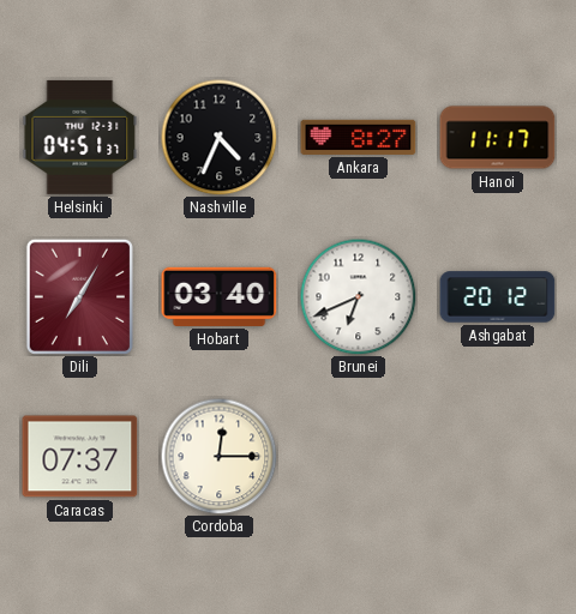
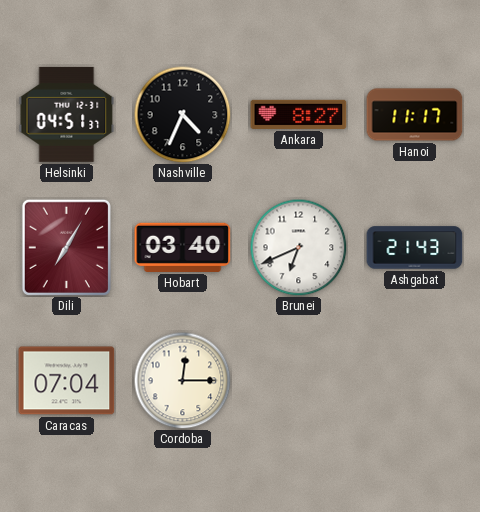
Ashgabat: 20:12 -> 21:43
Caracas: 07:37 -> 07:04
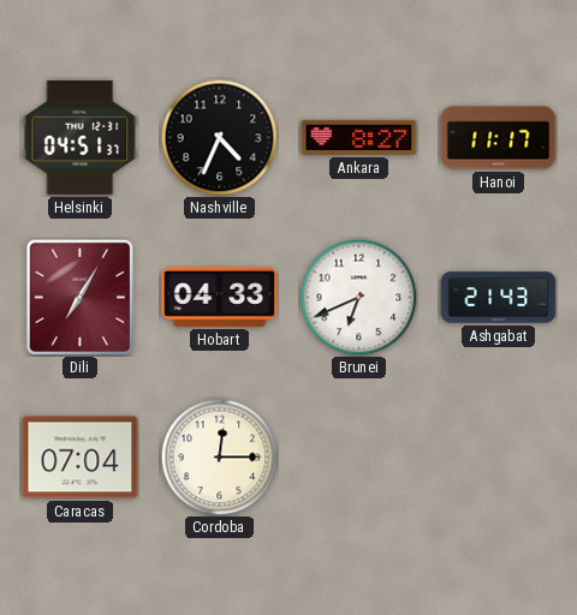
Hobart: 03:40 -> 04:33
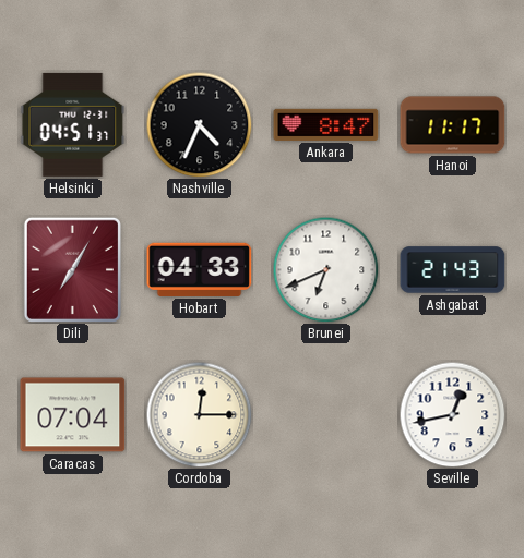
Ankara: 8:27 -> 8:47
Seville: none -> 12:43
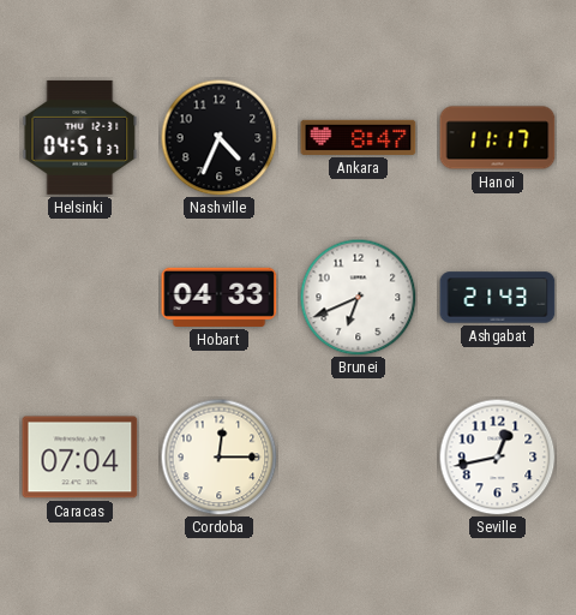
Dili: 7:05 -> none
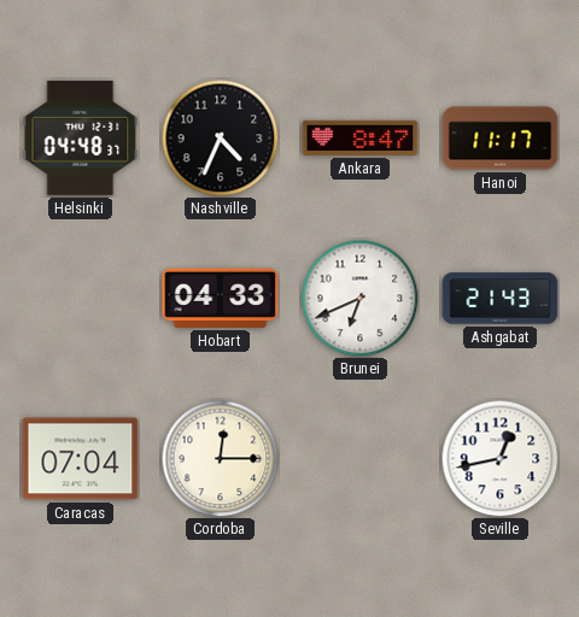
Helsinki: 04:51 -> 04:48
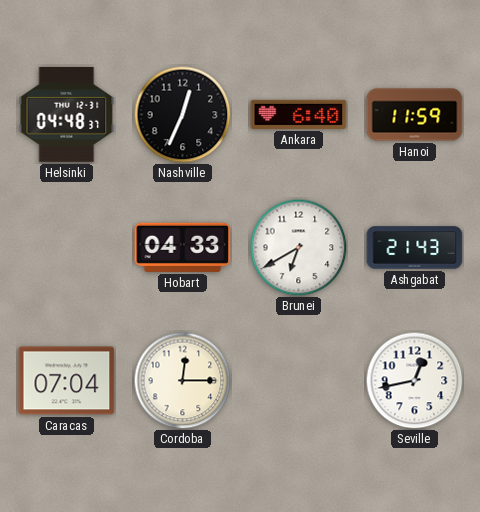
Nashville: 4:34 -> 12:34
Ankara: 8:47 -> 6:40
Hanoi: 11:17 -> 11:59
Brunei: 6:41 -> 6:40
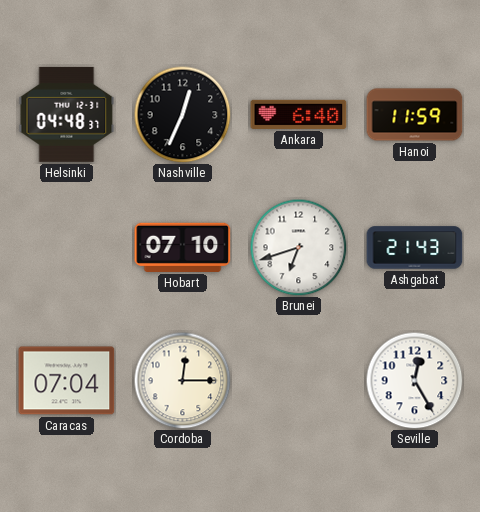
Hobart: 04:33 -> 07:10
Brunei: 6:40 -> 6:42
Seville: 12:43 -> 12:25
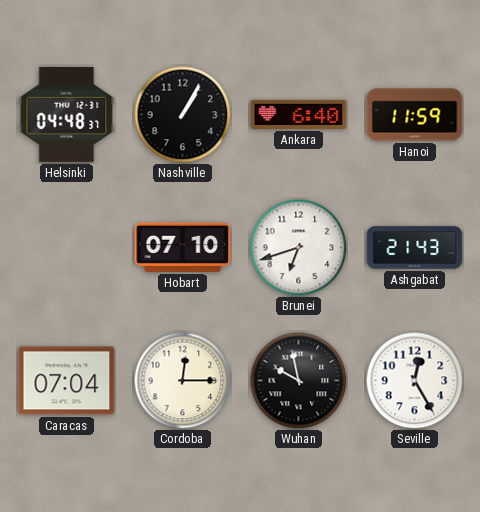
Nashville: 12:34 -> 1:05
Wuhan: none -> 9:58
